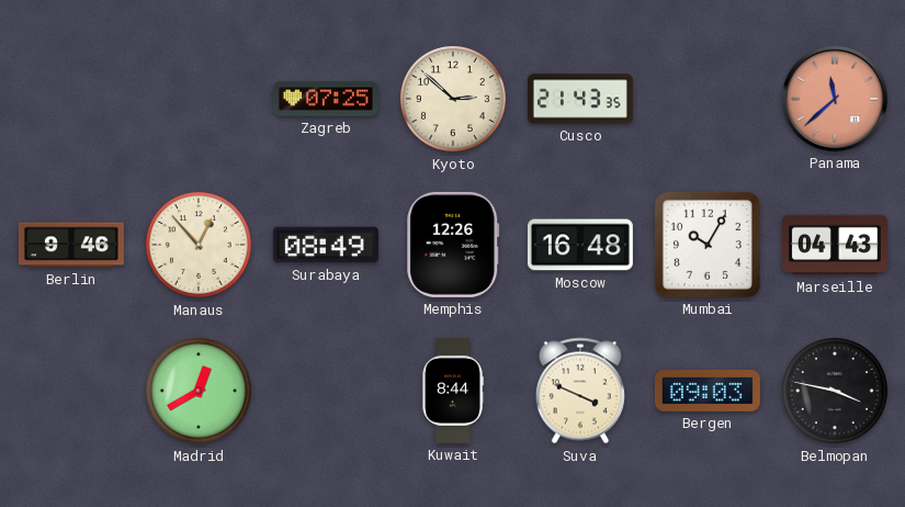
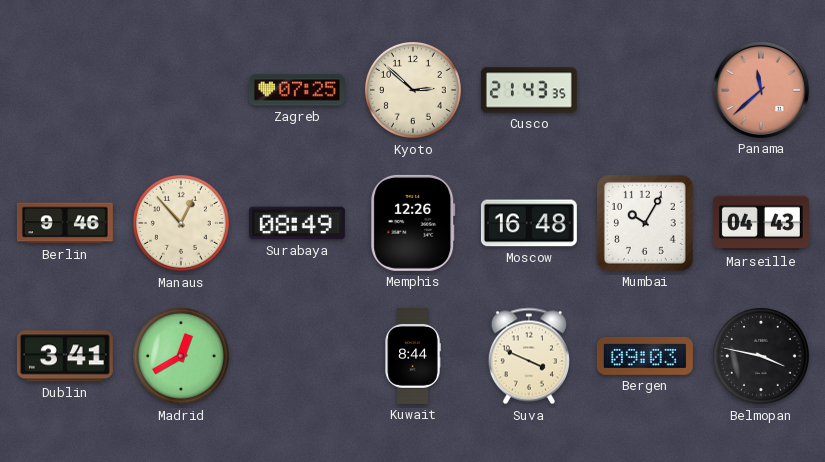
Dublin: none -> 3:41
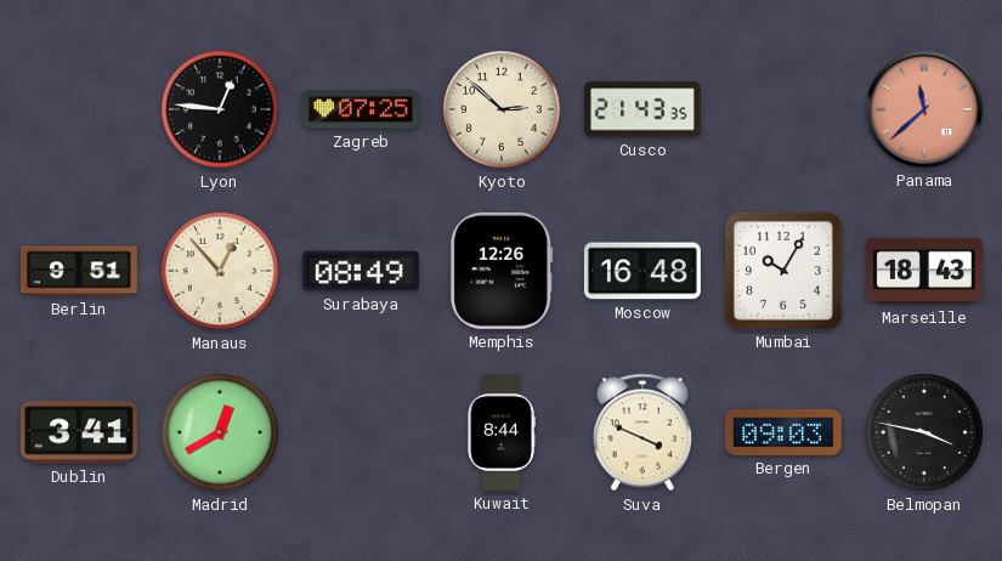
Lyon: none -> 12:46
Berlin: 9:46 -> 9:51
Marseille: 04:43 -> 18:43
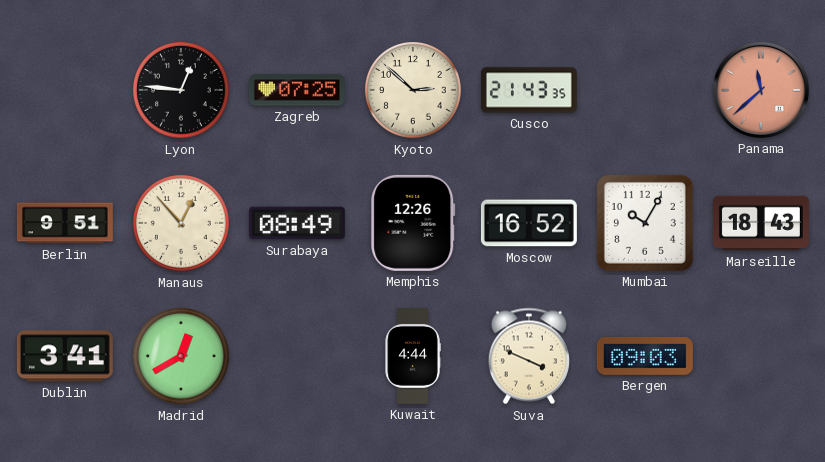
Moscow: 16:48 -> 16:52
Kuwait: 8:44 -> 4:44
Belmopan: 3:47 -> none
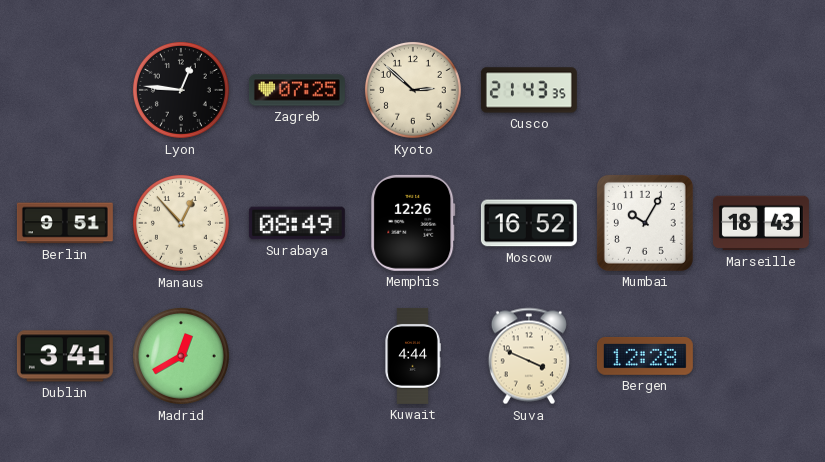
Panama: 11:38 -> none
Bergen: 09:03 -> 12:28
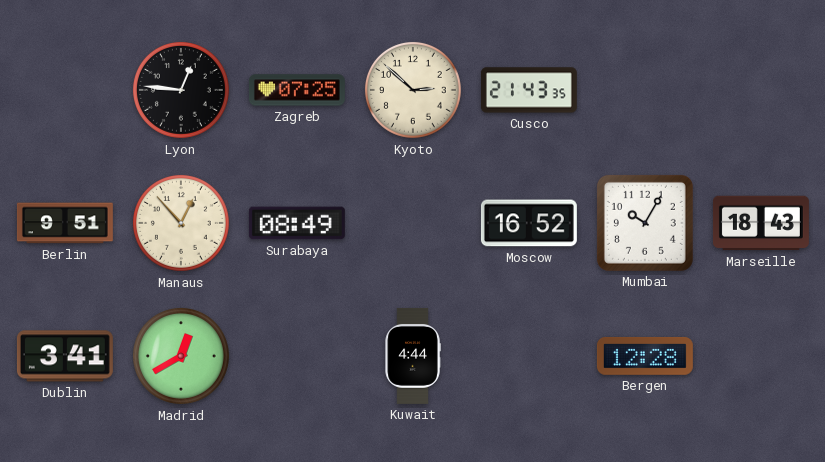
Memphis: 12:26 -> none
Suva: 3:49 -> none
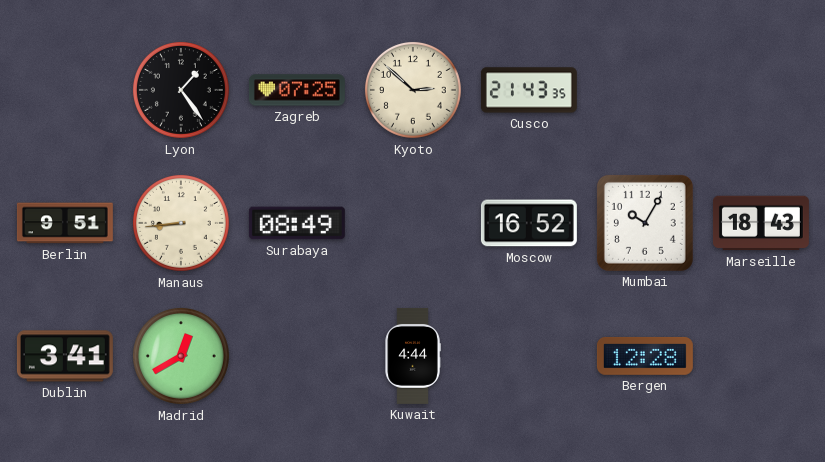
Lyon: 12:46 -> 1:24
Manaus: 12:53 -> 8:44
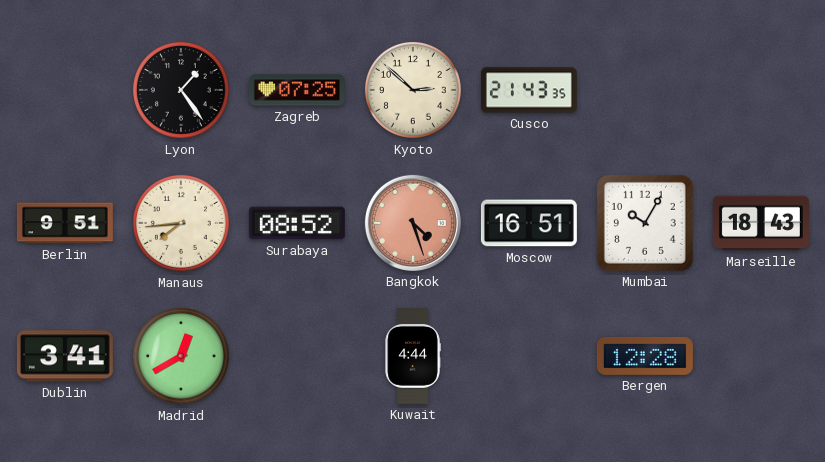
Manaus: 8:44 -> 7:44
Surabaya: 08:49 -> 08:52
Bangkok: none -> 4:27
Moscow: 16:52 -> 16:51
